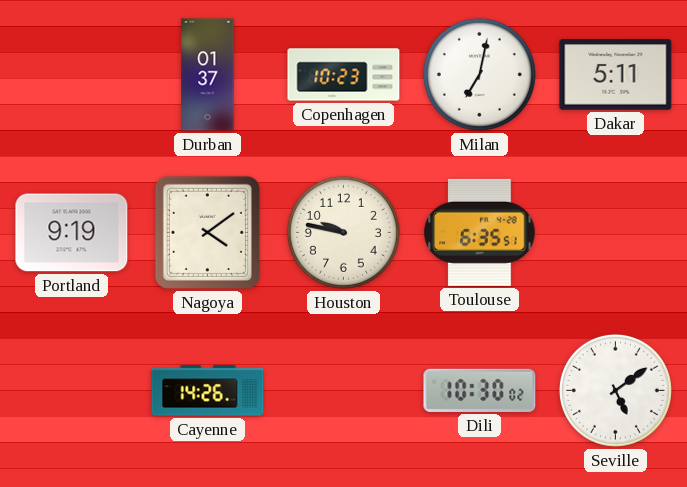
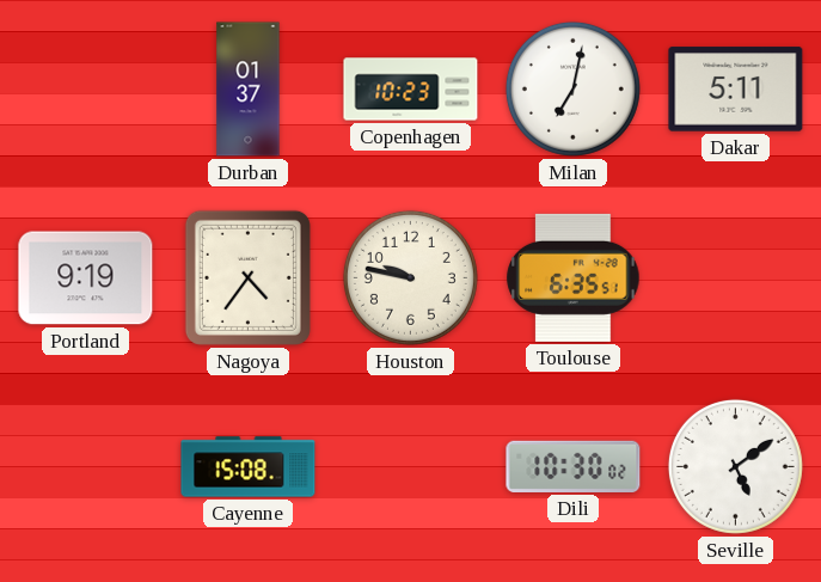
Nagoya: 4:09 -> 4:36
Cayenne: 14:26 -> 15:08
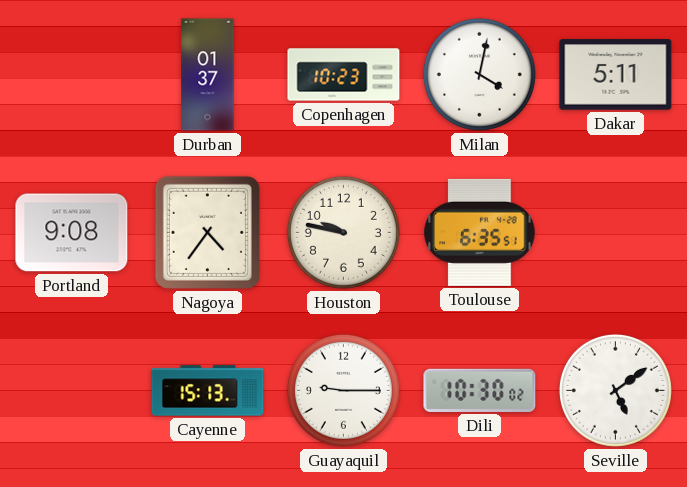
Milan: 7:02 -> 4:02
Portland: 9:19 -> 9:08
Cayenne: 15:08 -> 15:13
Guayaquil: none -> 9:15
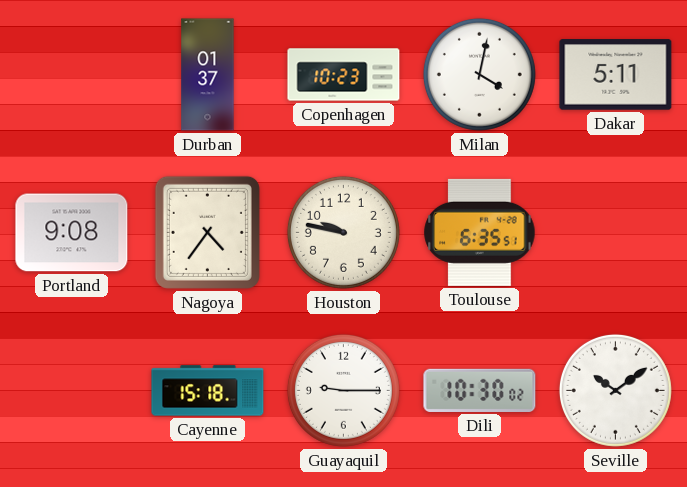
Cayenne: 15:13 -> 15:18
Seville: 5:09 -> 10:09
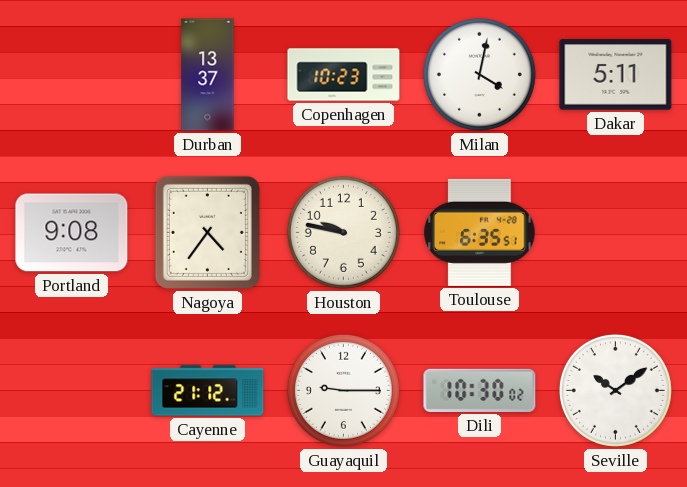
Durban: 01:37 -> 13:37
Cayenne: 15:18 -> 21:12
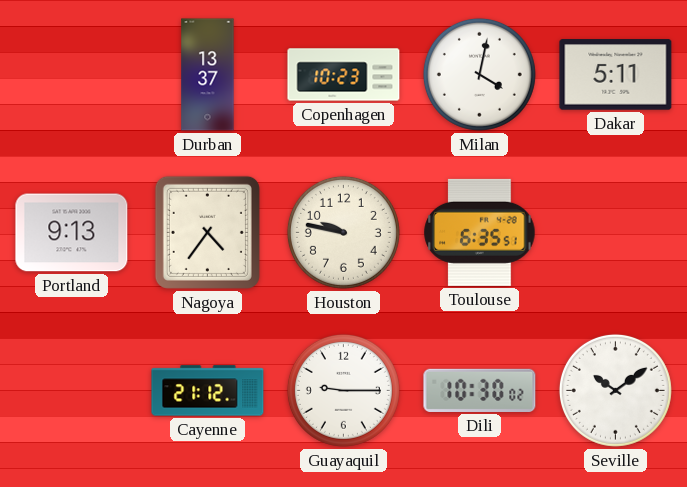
Portland: 9:08 -> 9:13
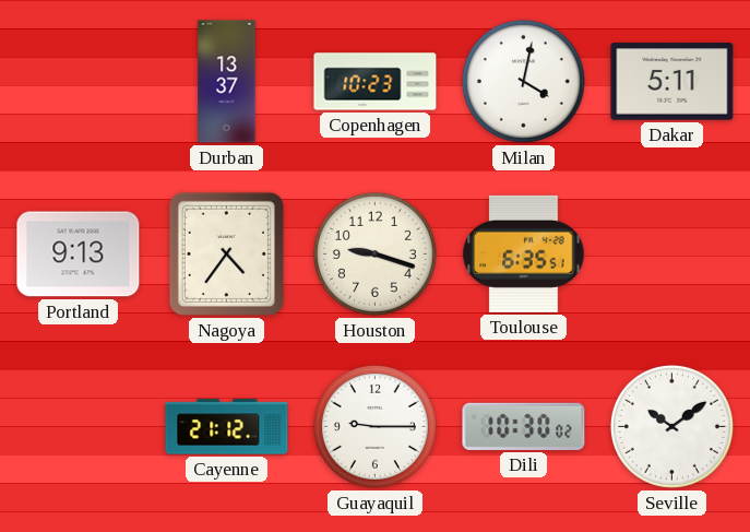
Houston: 9:47 -> 9:18
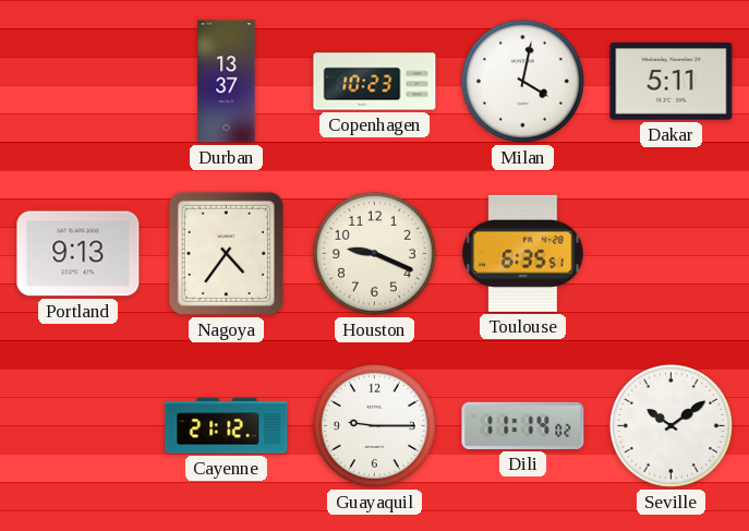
Houston: 9:18 -> 9:19
Dili: 10:30 -> 11:14
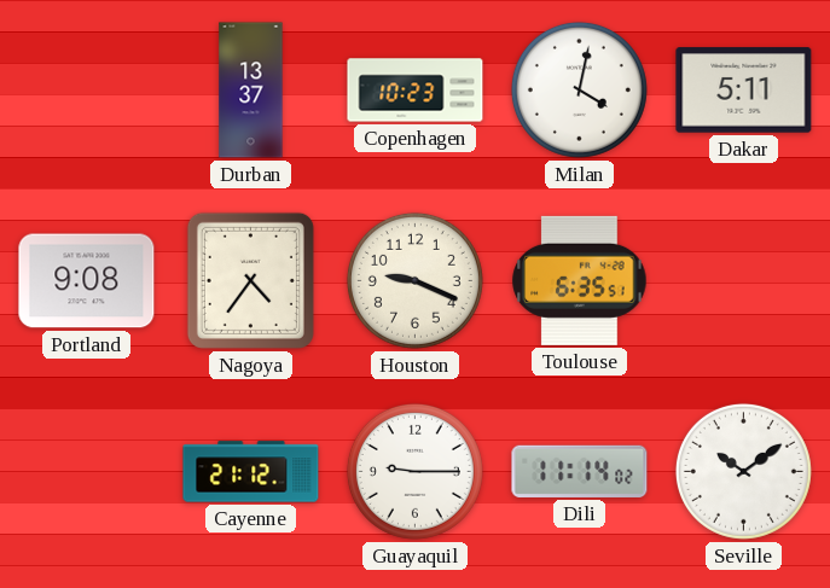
Portland: 9:13 -> 9:08
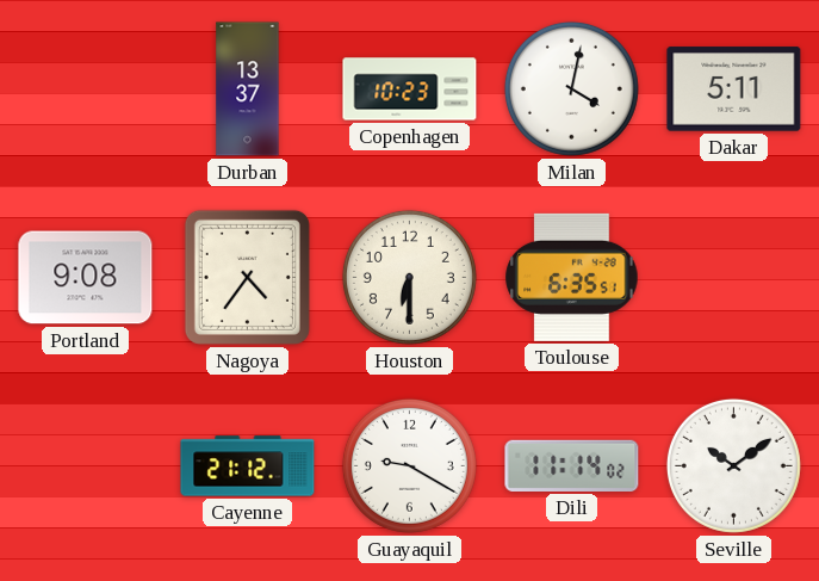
Houston: 9:19 -> 6:30
Guayaquil: 9:15 -> 9:20
